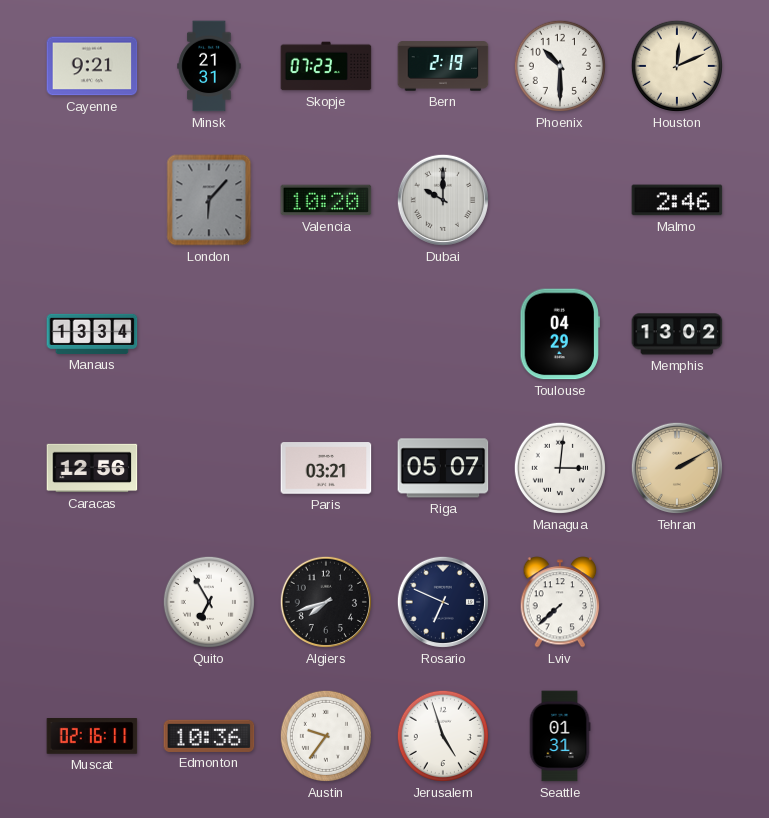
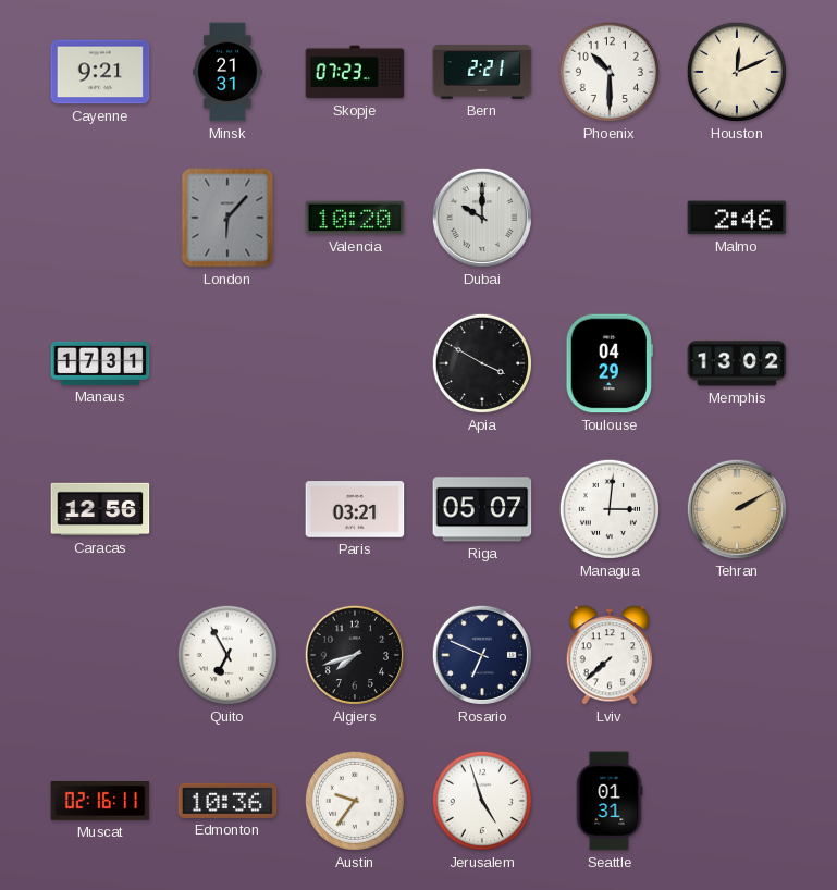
Bern: 2:19 -> 2:21
Manaus: 13:34 -> 17:31
Apia: none -> 3:50
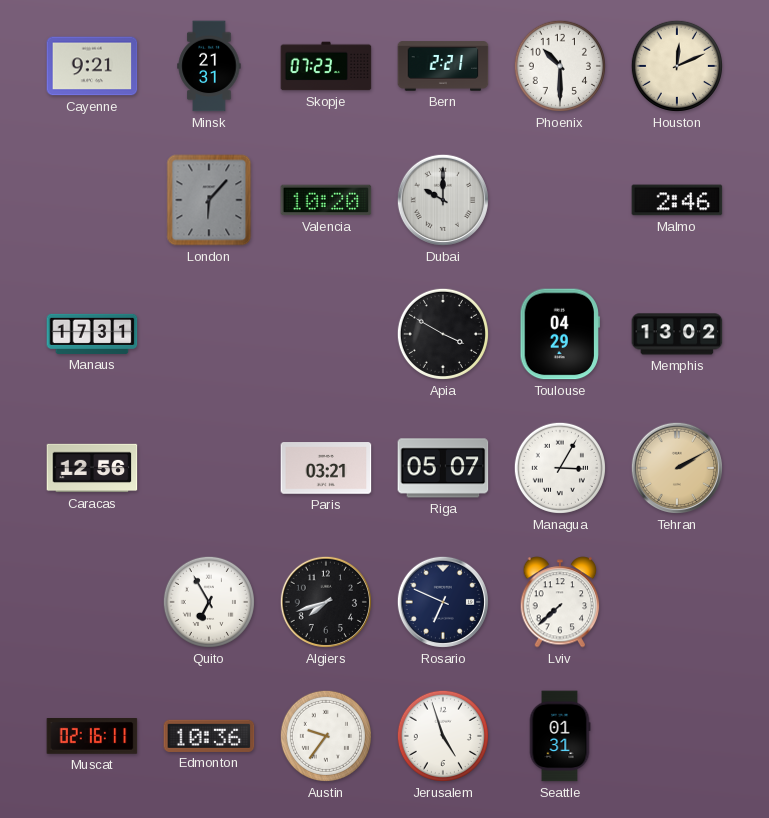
Managua: 3:01 -> 3:05
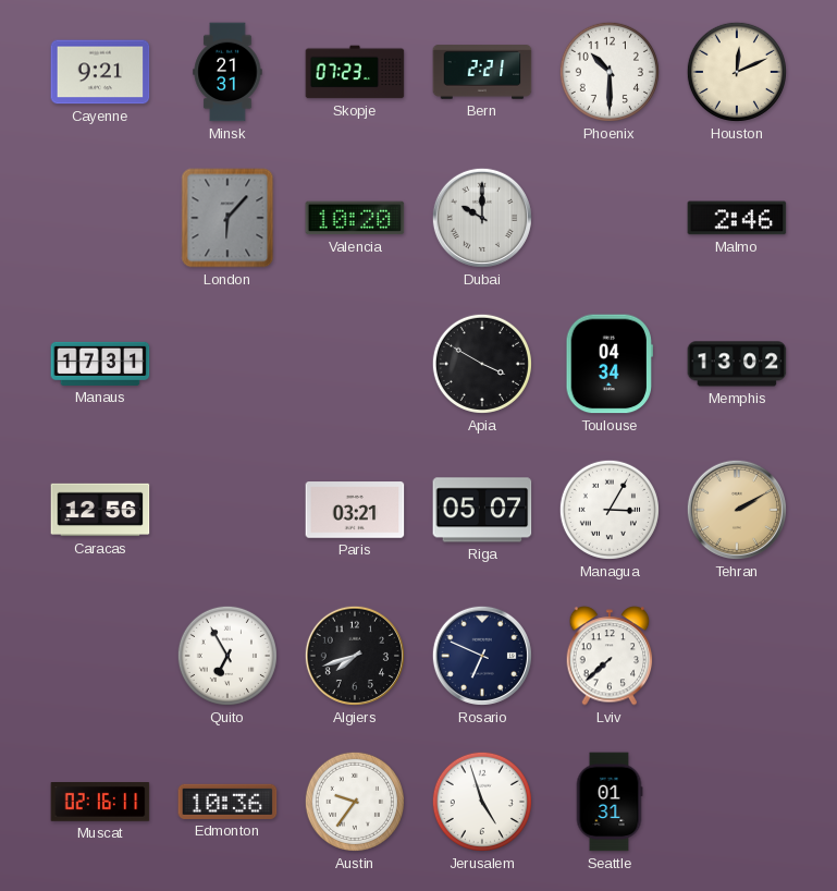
Toulouse: 04:29 -> 04:34
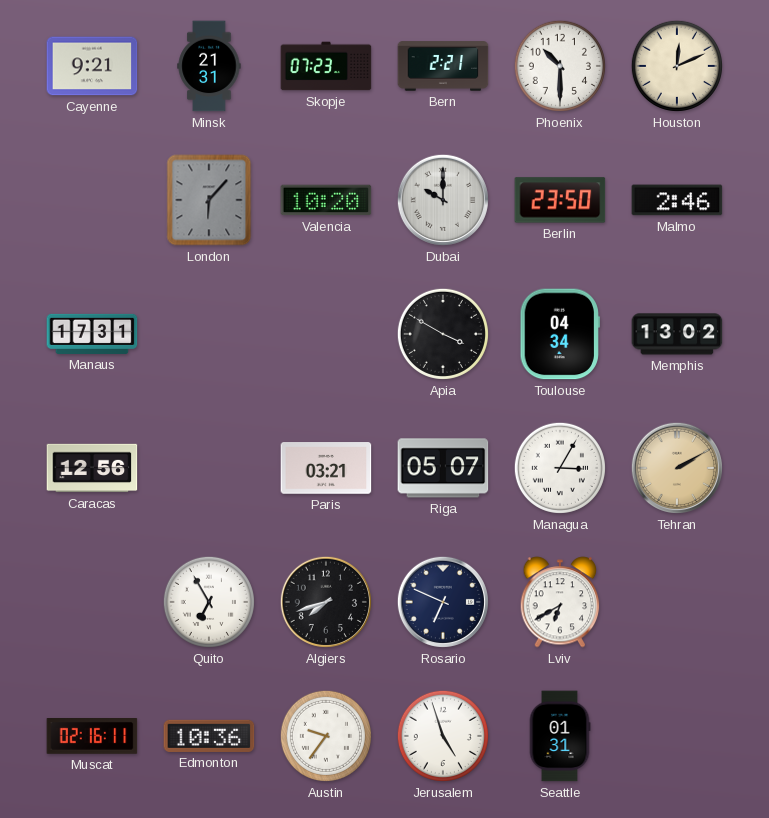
Berlin: none -> 23:50
Lviv: 7:38 -> 6:40
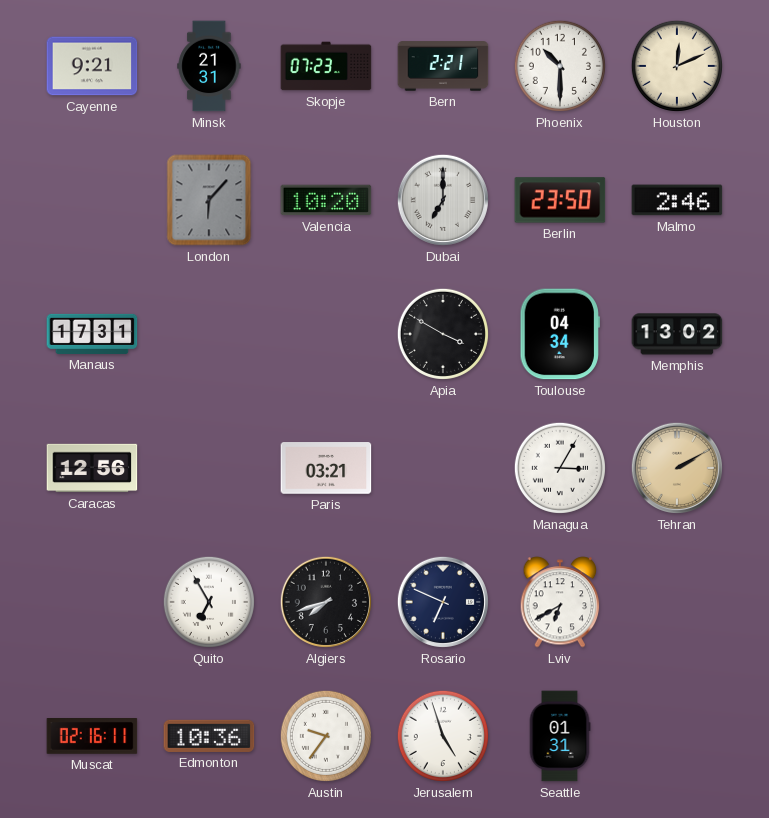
Dubai: 10:00 -> 7:00
Riga: 05:07 -> none
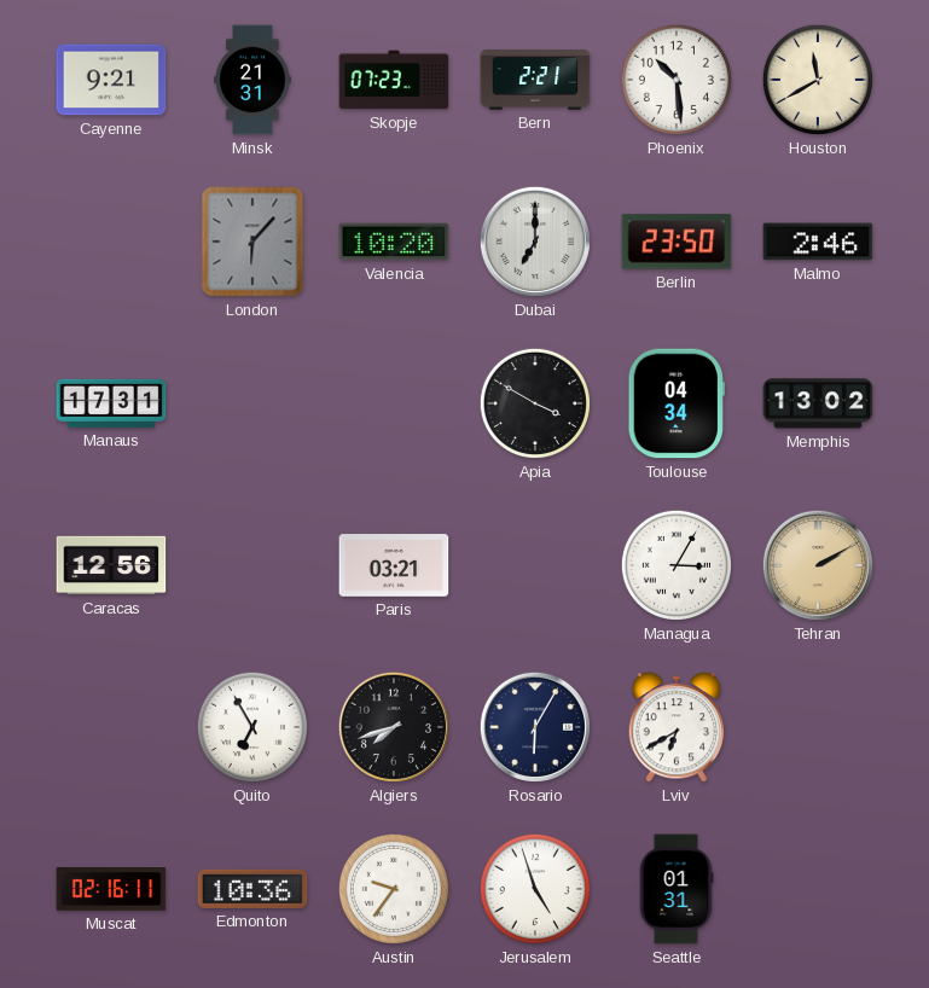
Phoenix: 10:30 -> 10:29
Houston: 12:11 -> 11:40
Rosario: 6:49 -> 6:05
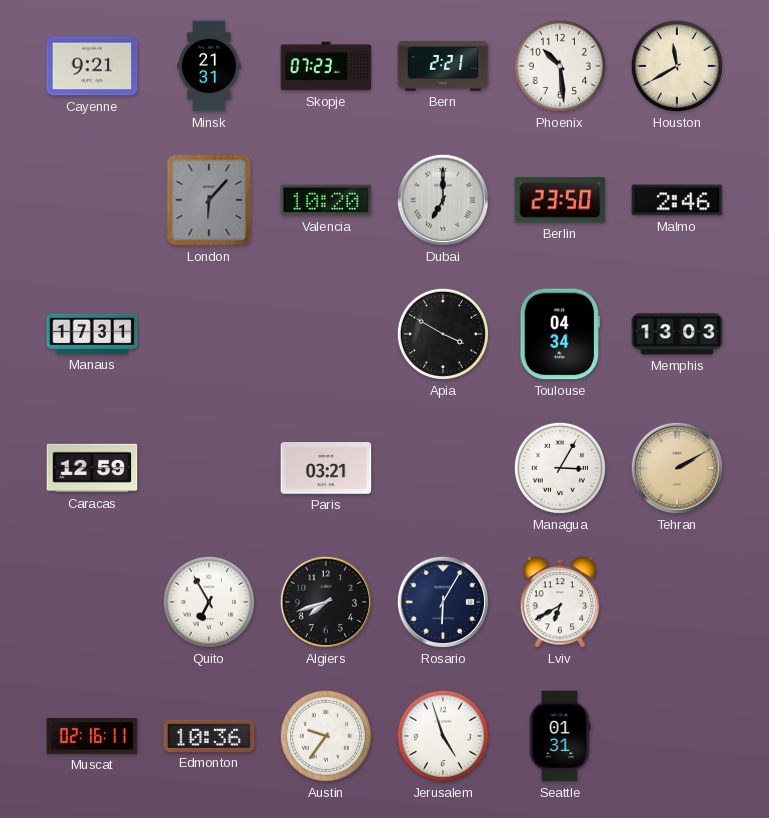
Memphis: 13:02 -> 13:03
Caracas: 12:56 -> 12:59
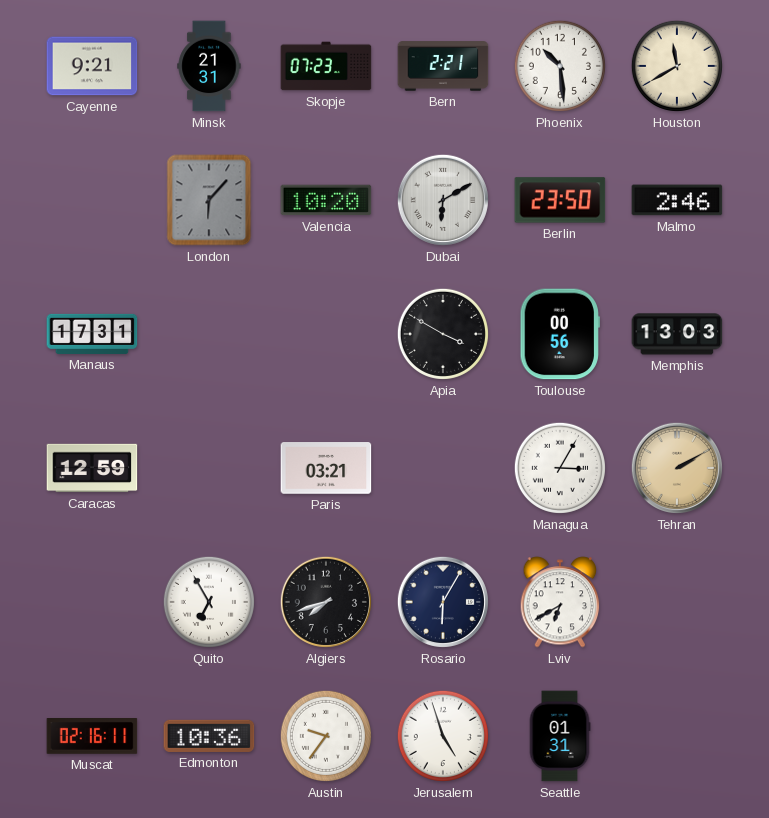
Dubai: 7:00 -> 6:10
Toulouse: 04:34 -> 00:56
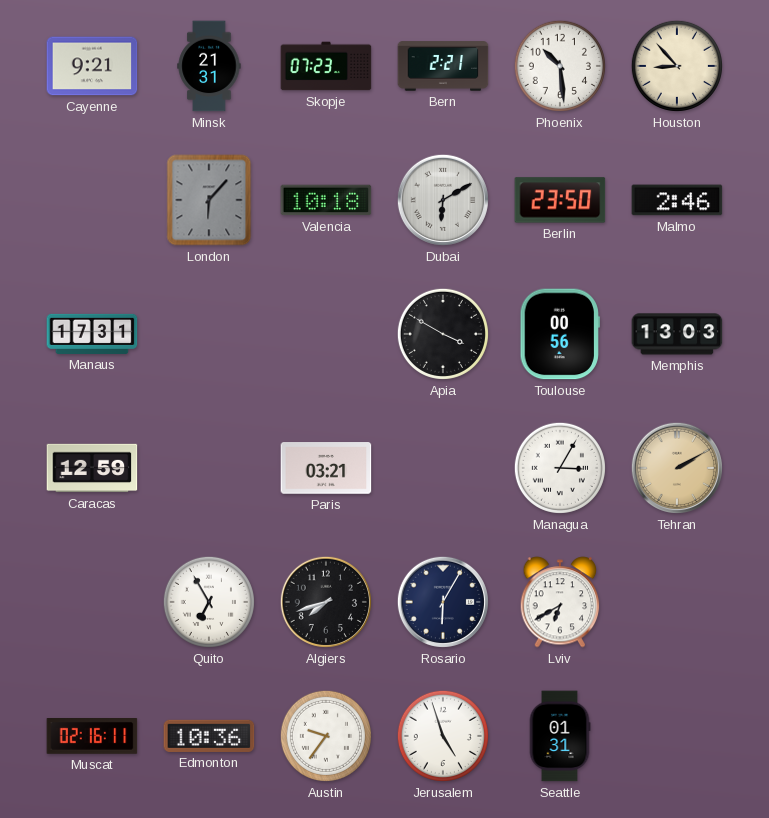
Houston: 11:40 -> 8:53
Valencia: 10:20 -> 10:18
